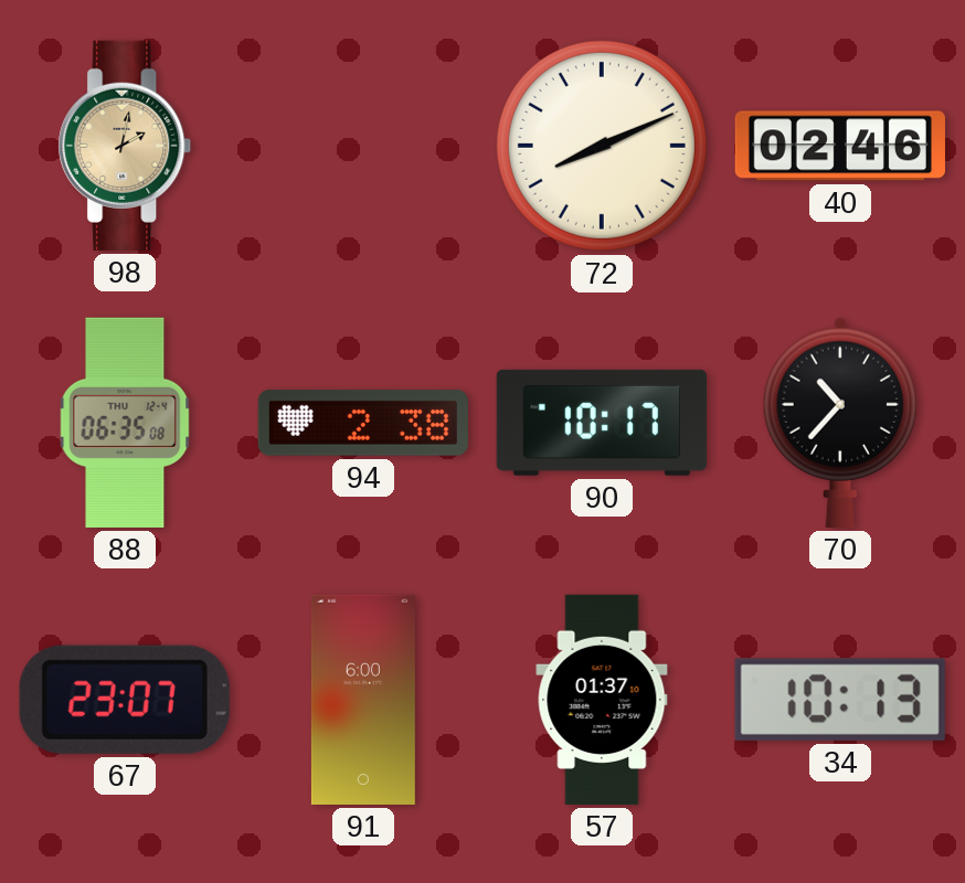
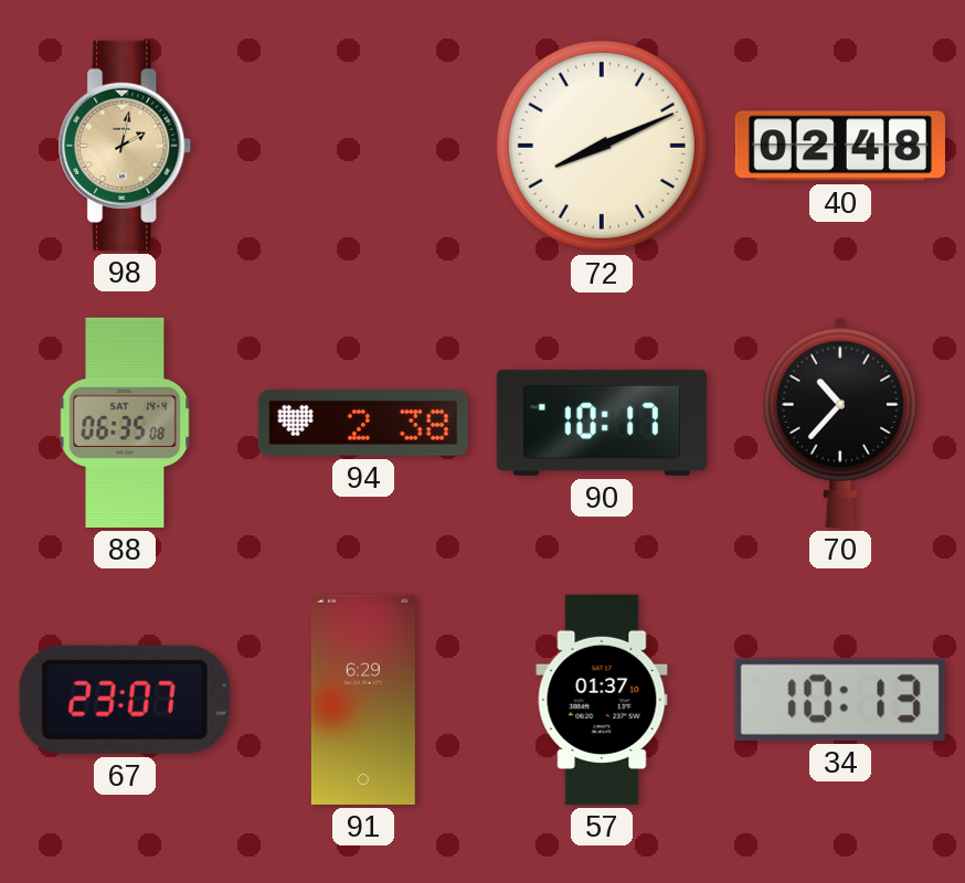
40: 02:46 -> 02:48
88 date: THU 12-4 -> SAT 14-4
91: 6:00 -> 6:29
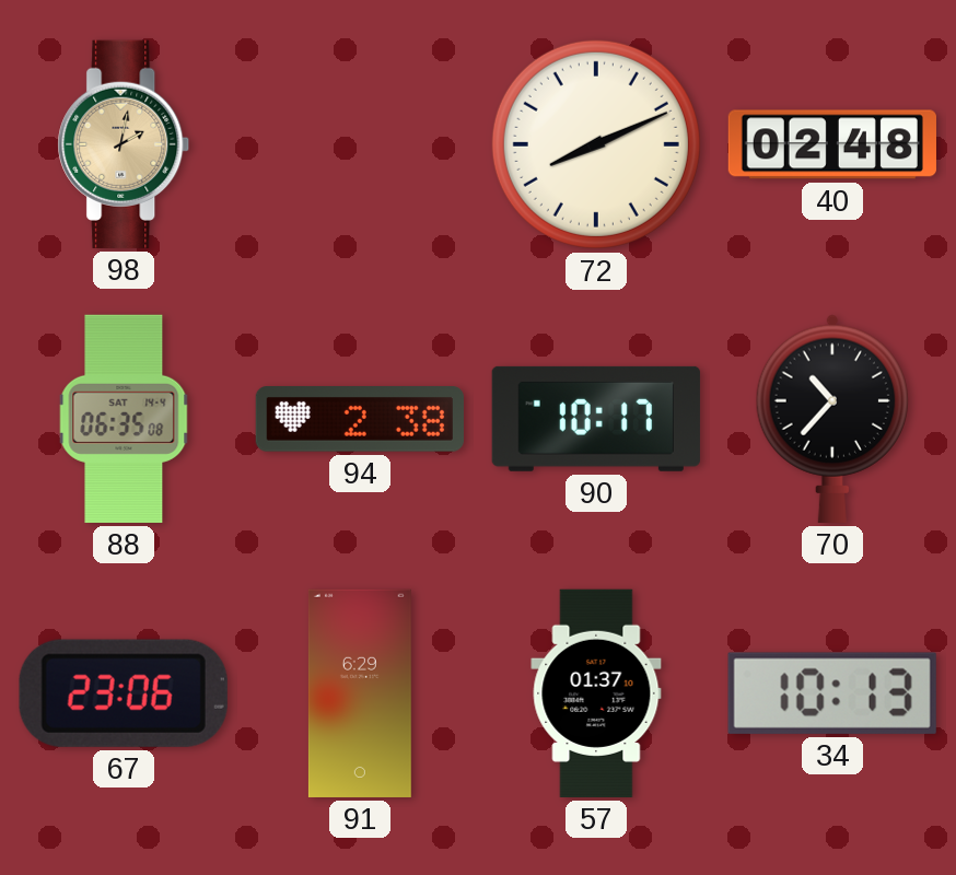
67: 23:07 -> 23:06
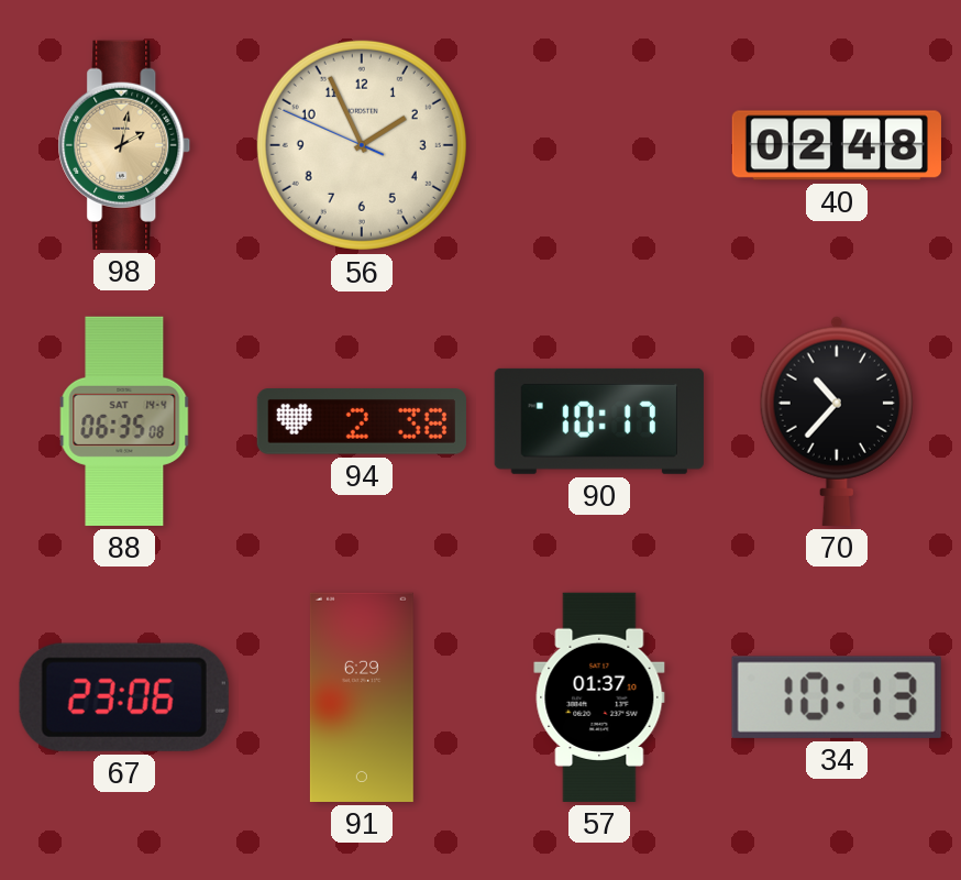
56: none -> 1:55
72: 8:11 -> none
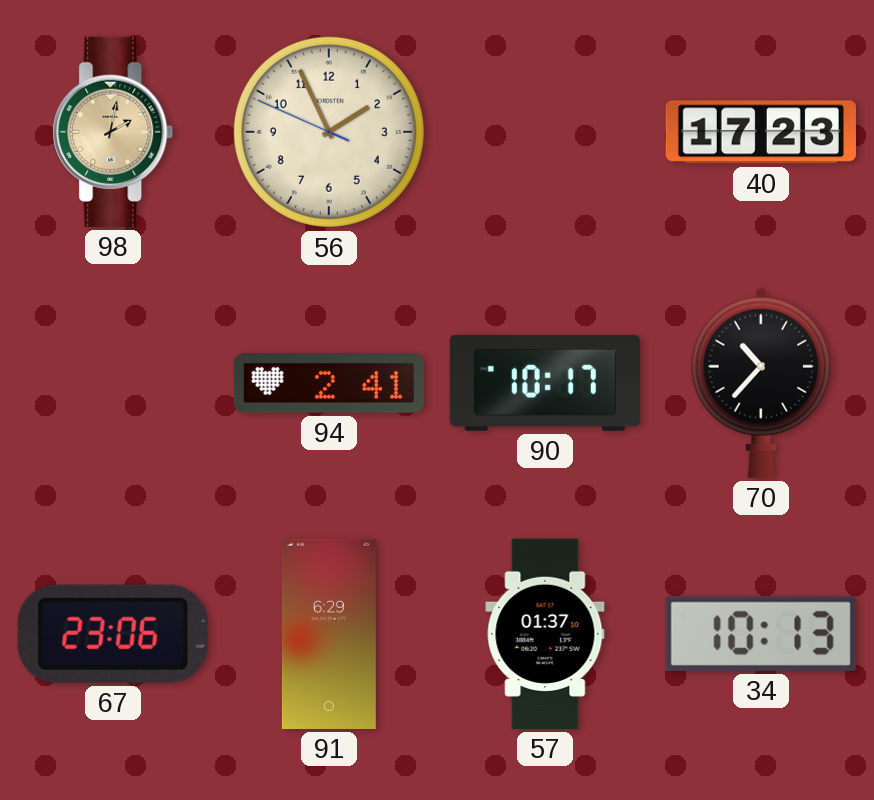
40: 02:48 -> 17:23
88: 06:35 -> none
94: 2:38 -> 2:41
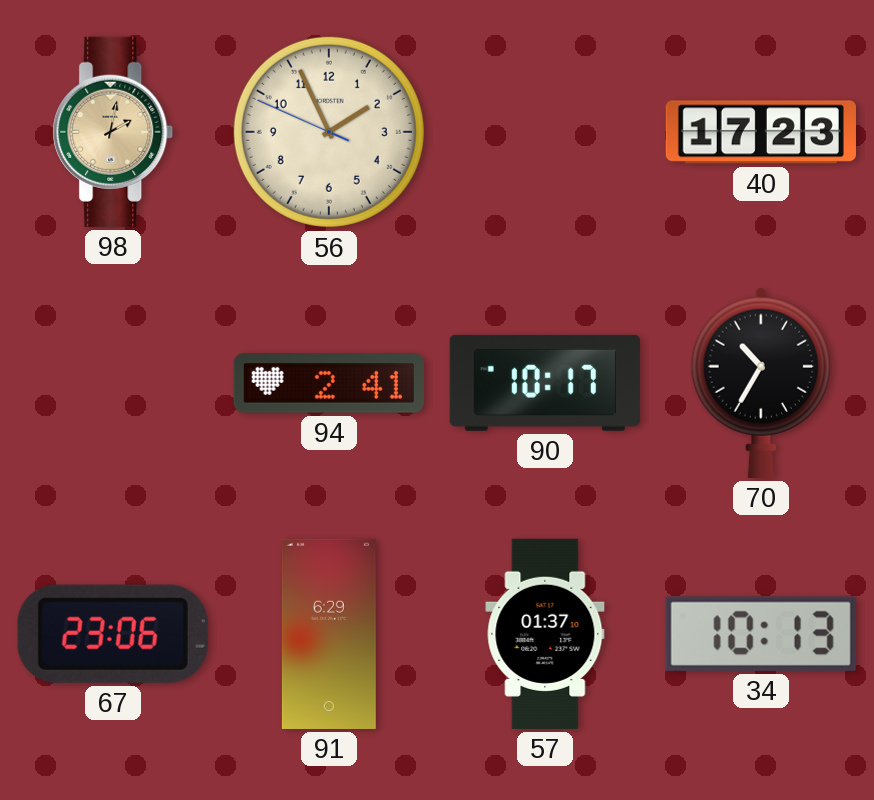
70: 10:37 -> 10:35
